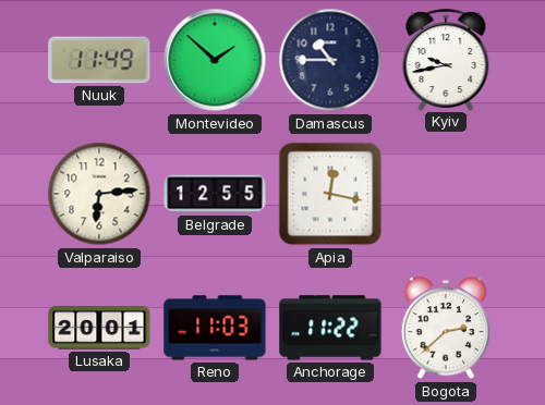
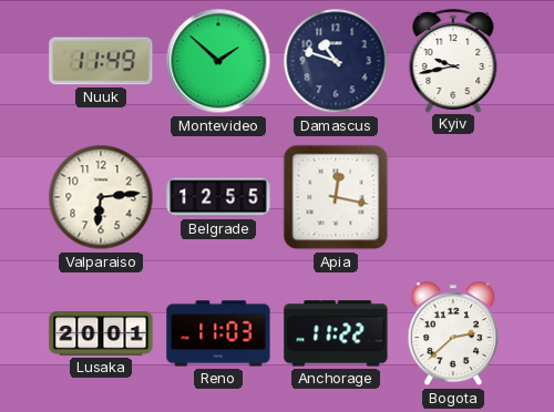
Damascus: 10:45 -> 10:48
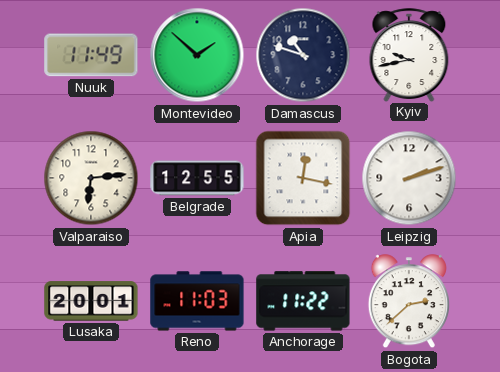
Leipzig: none -> 2:12
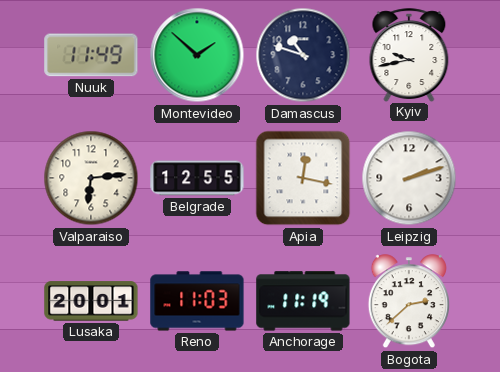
Anchorage: 11:22 -> 11:19
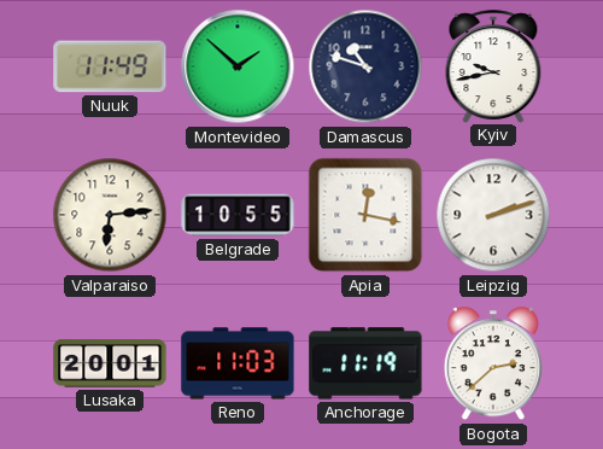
Belgrade: 12:55 -> 10:55
